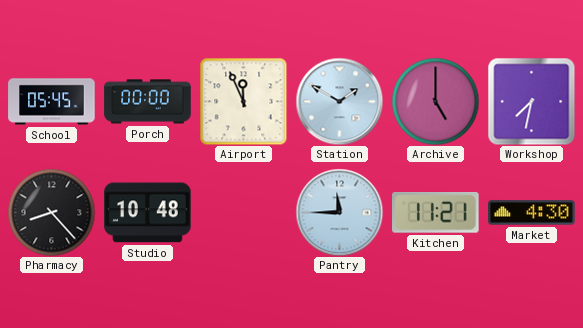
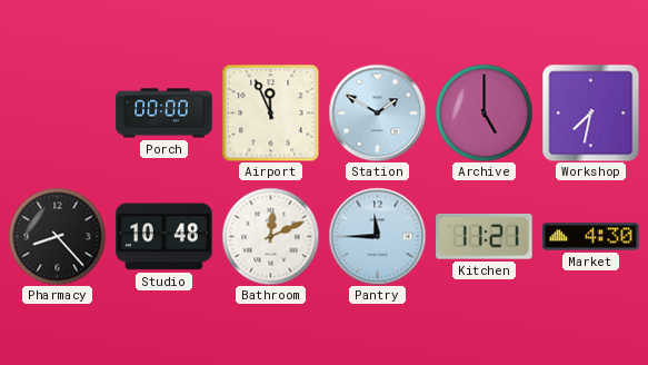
School: 05:45 -> none
Bathroom: none -> 12:11
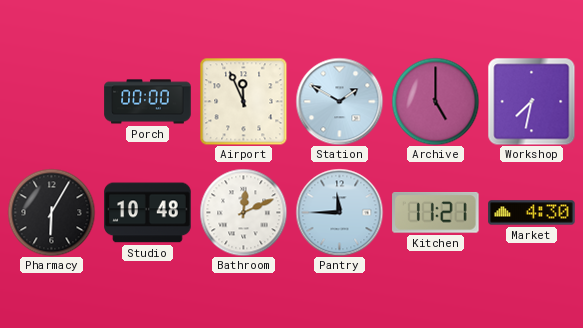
Pharmacy: 8:23 -> 6:05
